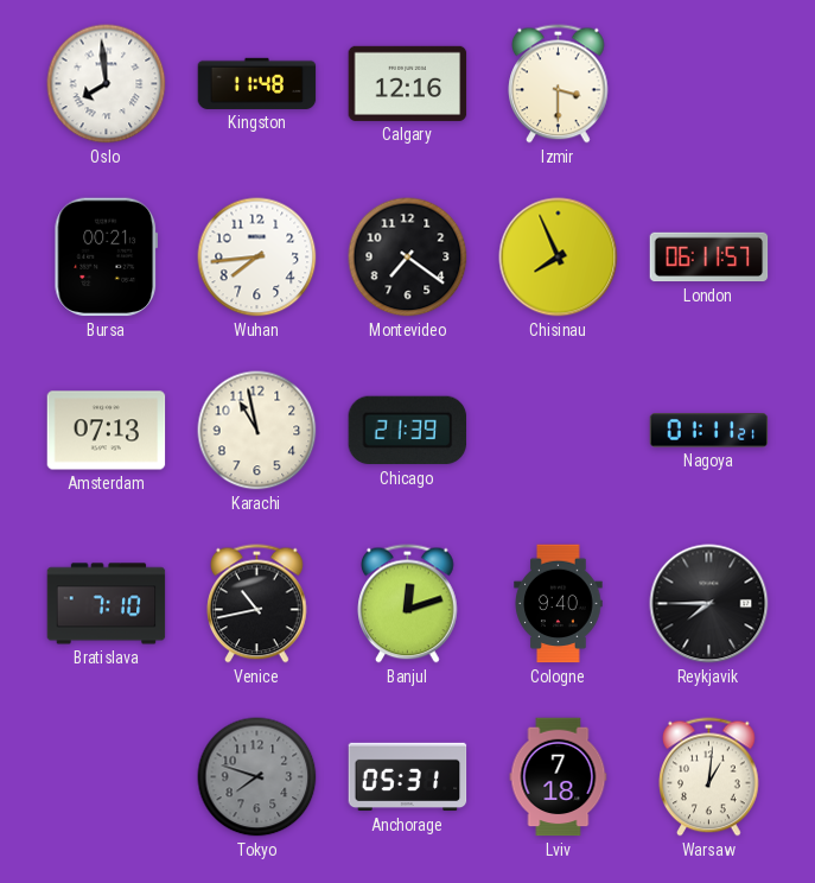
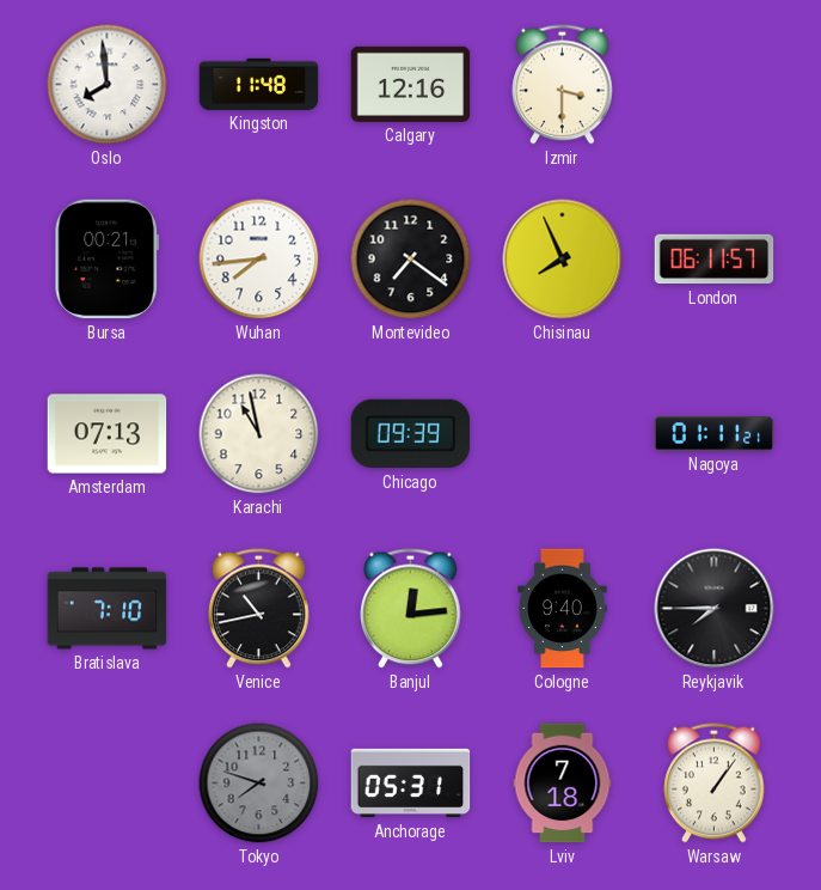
Chicago: 21:39 -> 09:39
Banjul: 12:12 -> 12:14
Warsaw: 1:01 -> 1:06
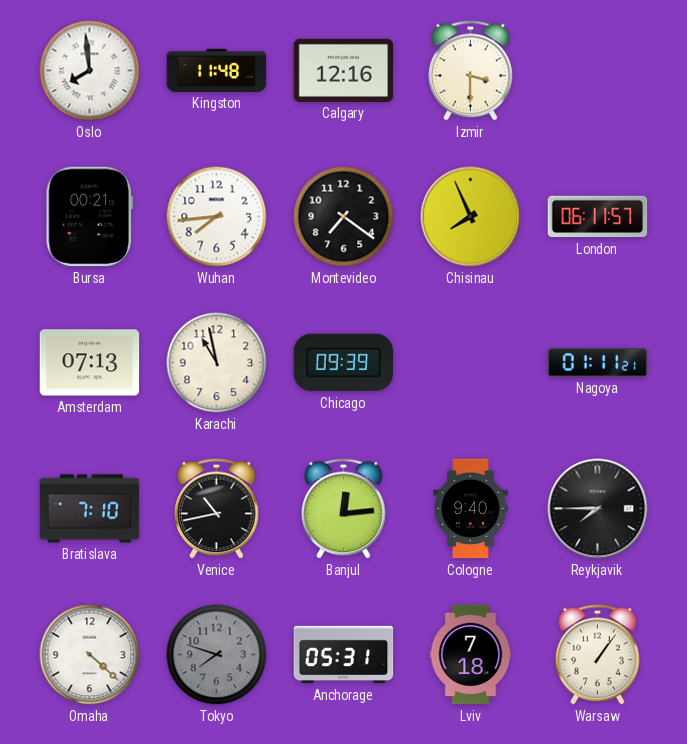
Omaha: none -> 4:22
